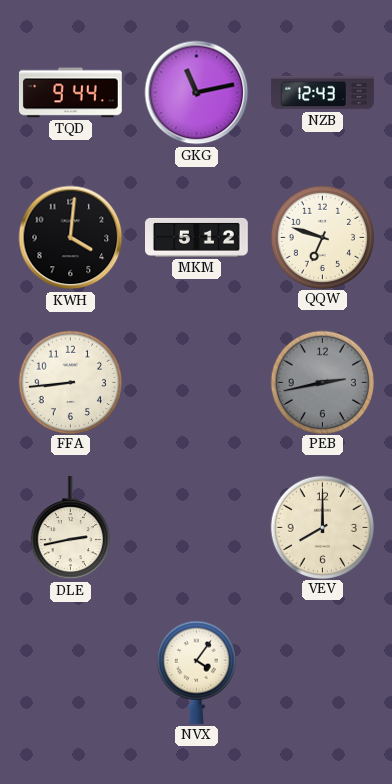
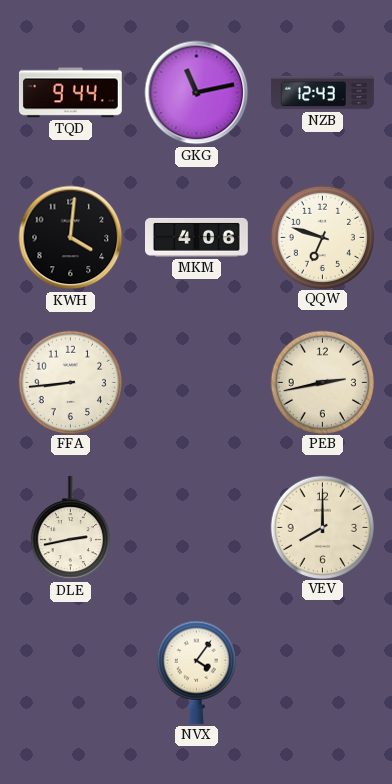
MKM: 5:12 -> 4:06
PEB dial: grey -> cream
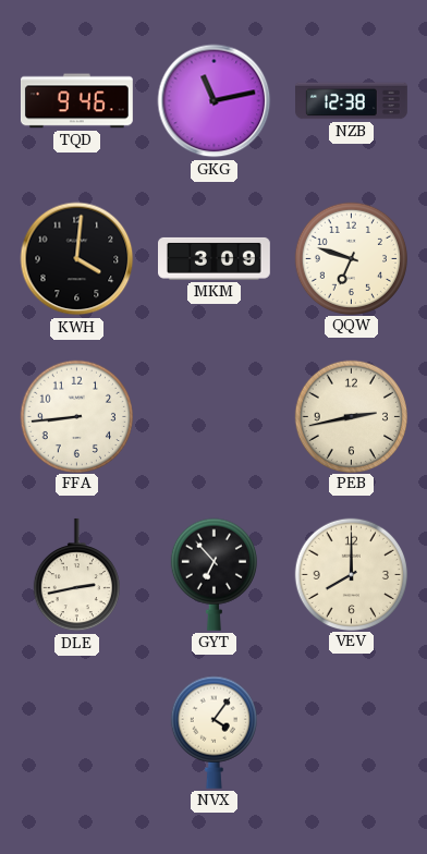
TQD: 9:44 -> 9:46
NZB: 12:43 -> 12:38
MKM: 4:06 -> 3:09
GYT: none -> 6:53
